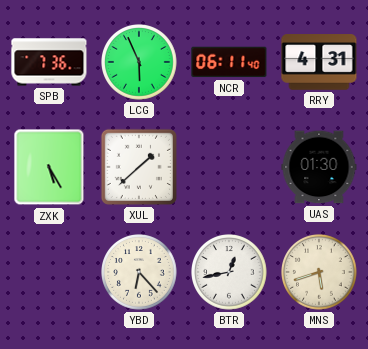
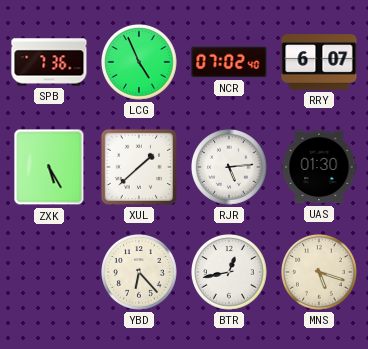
LCG: 5:56 -> 4:56
NCR: 06:11 -> 07:02
RRY: 4:31 -> 6:07
RJR: none -> 5:14
MNS: 5:42 -> 5:18
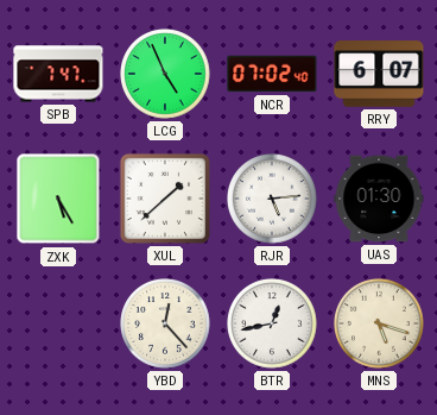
SPB: 7:36 -> 7:47
YBD: 6:23 -> 12:23
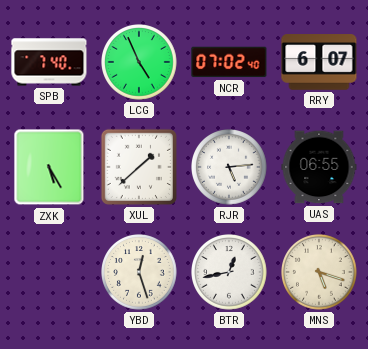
SPB: 7:47 -> 7:40
UAS: 01:30 -> 06:55
YBD: 12:23 -> 12:27
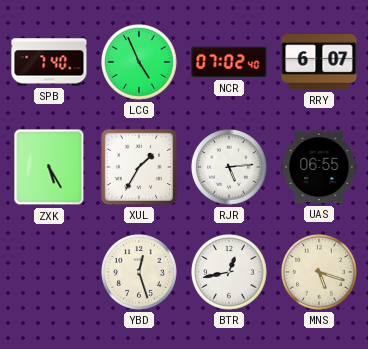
XUL: 1:38 -> 1:35
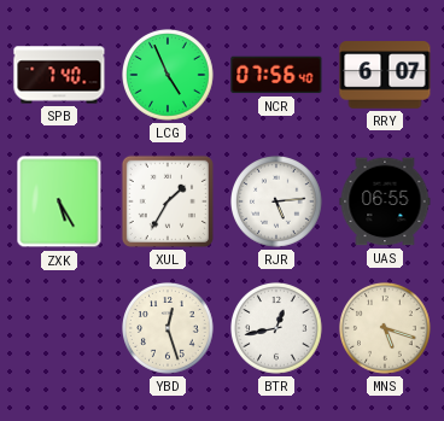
NCR: 07:02 -> 07:56
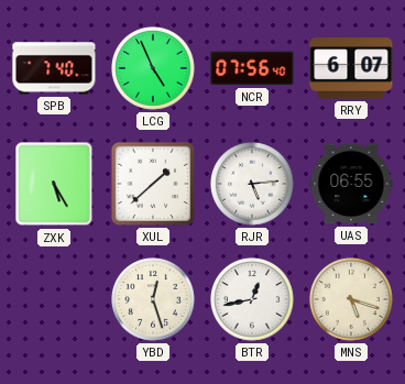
XUL: 1:35 -> 1:38
